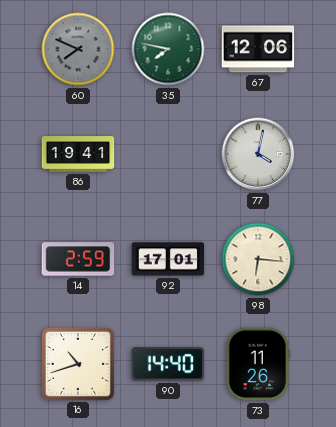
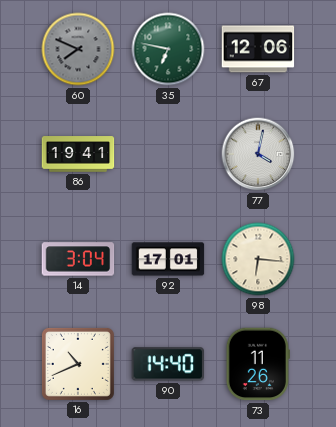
35: 7:47 -> 6:47
14: 2:59 -> 3:04
16: 10:42 -> 10:41
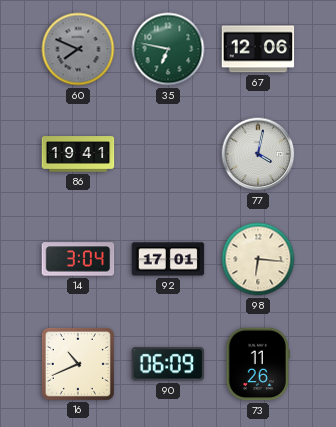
90: 14:40 -> 06:09
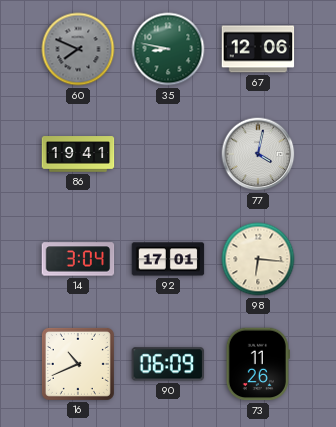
35: 6:47 -> 8:47
